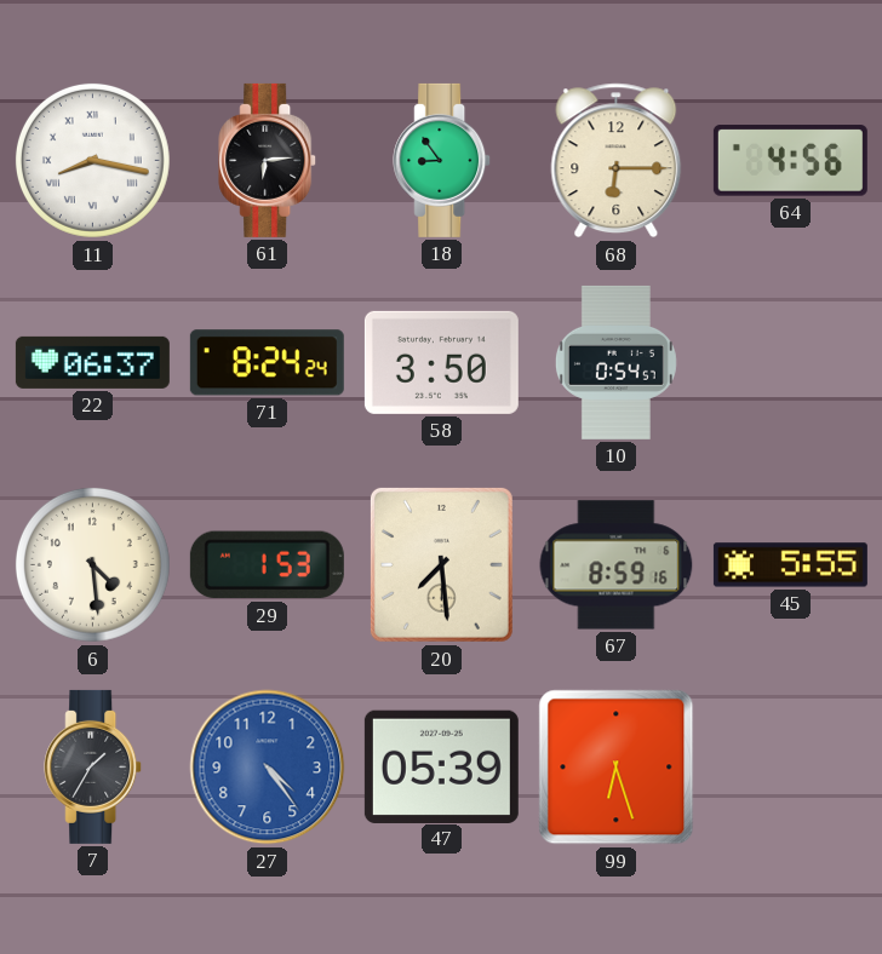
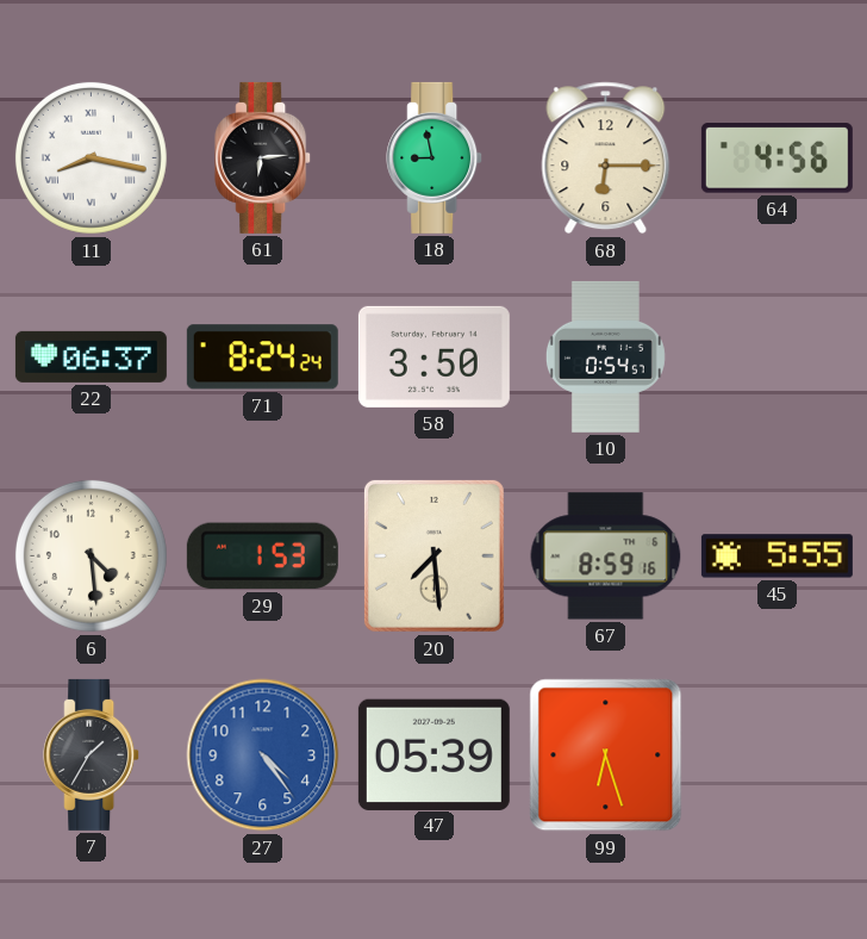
18: 8:54 -> 8:58
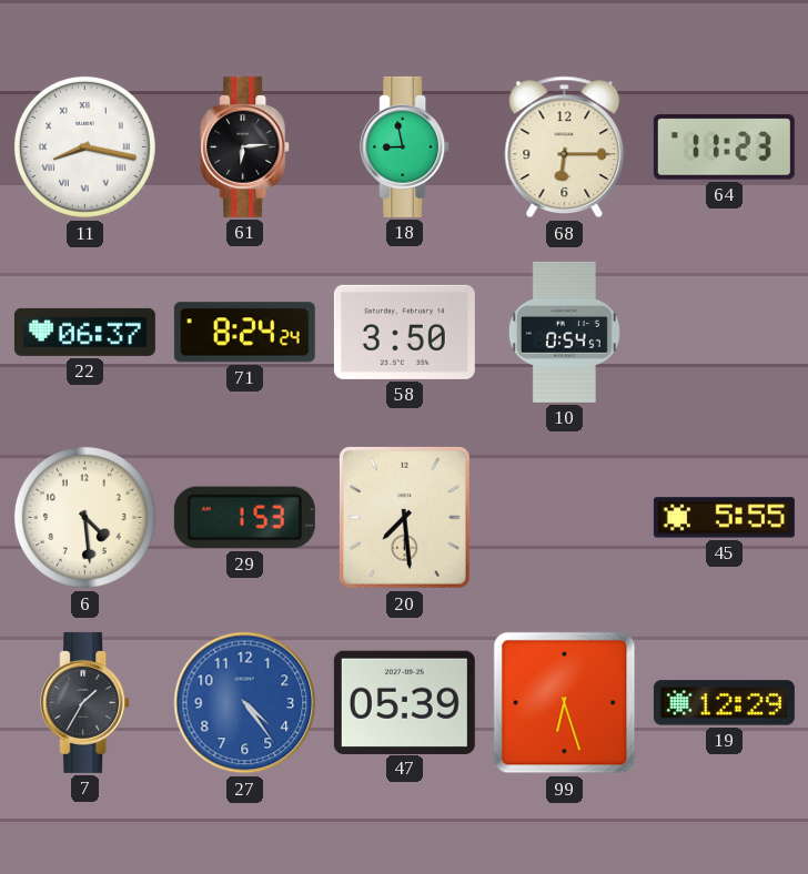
64: 4:56 -> 11:23
67: 8:59 -> none
19: none -> 12:29
